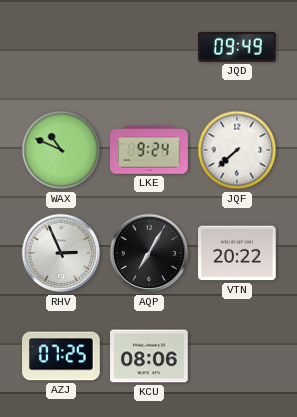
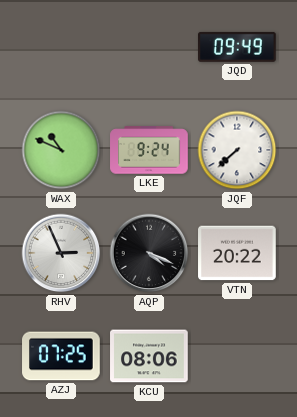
AQP: 7:05 -> 4:19
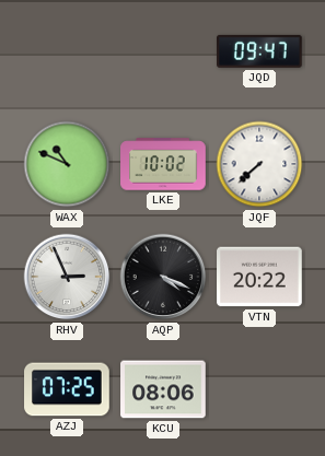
JQD: 09:49 -> 09:47
LKE: 9:24 -> 10:02
